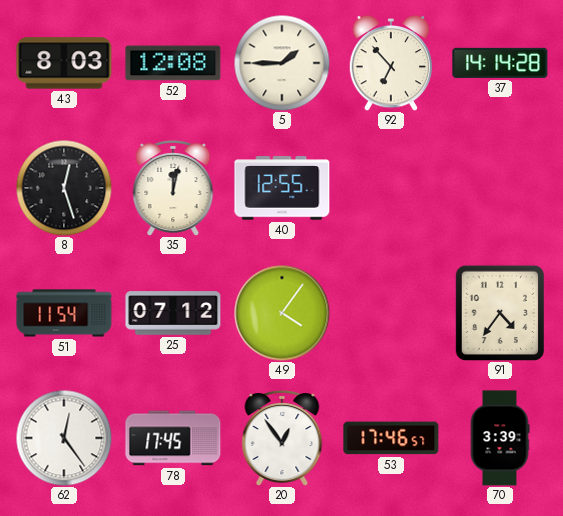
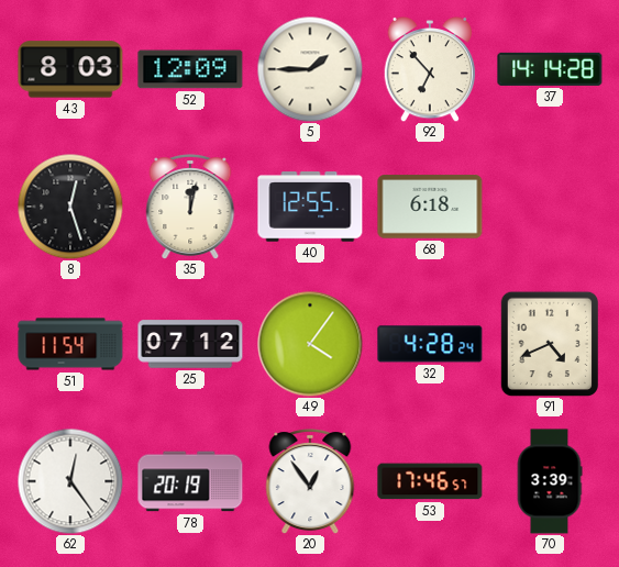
52: 12:08 -> 12:09
68: none -> 6:18
32: none -> 4:28
91: 4:36 -> 4:41
78: 17:45 -> 20:19
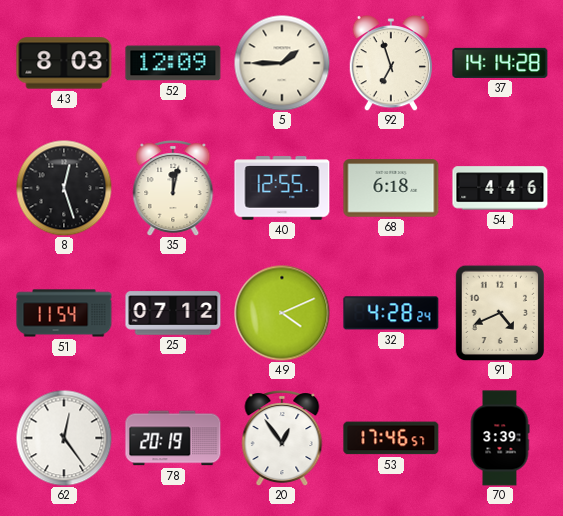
92: 6:53 -> 6:57
54: none -> 4:46
49: 4:06 -> 4:11
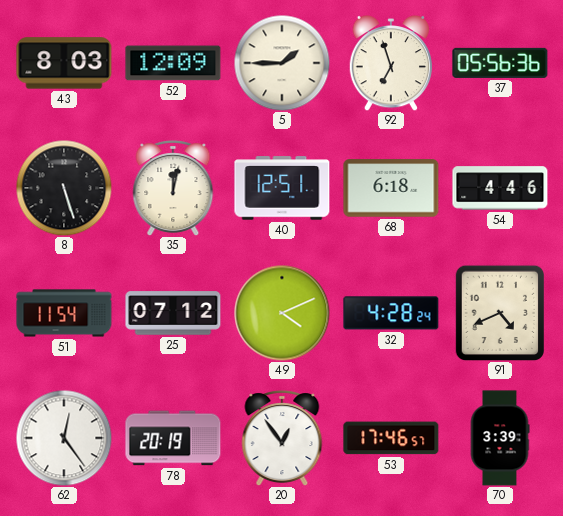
37: 14:14 -> 05:56
8: 12:27 -> 5:27
40: 12:55 -> 12:51
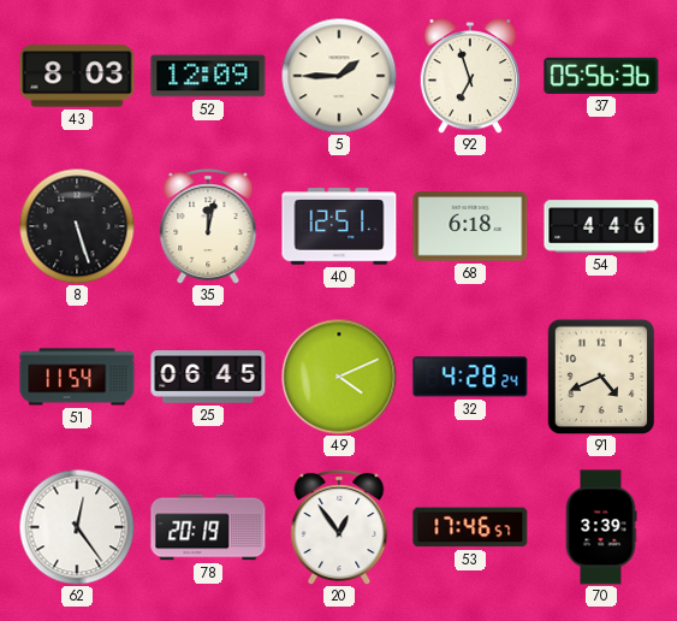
25: 07:12 -> 06:45
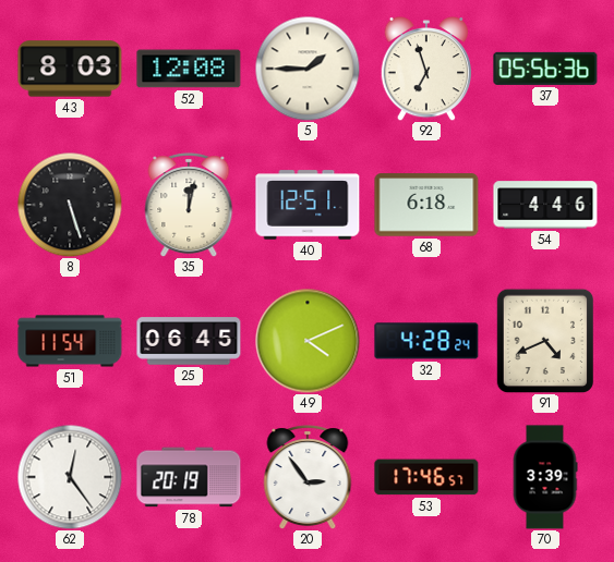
52: 12:09 -> 12:08
20: 12:54 -> 2:54
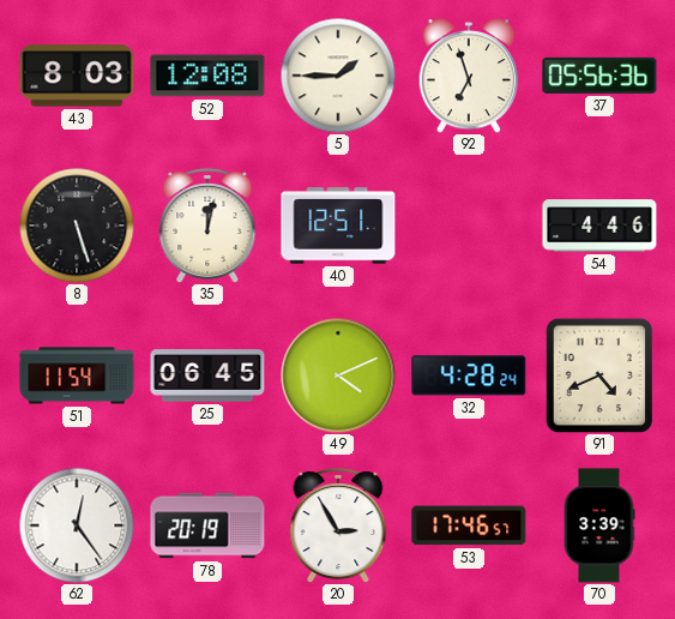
68: 6:18 -> none
20: 2:54 -> 2:55
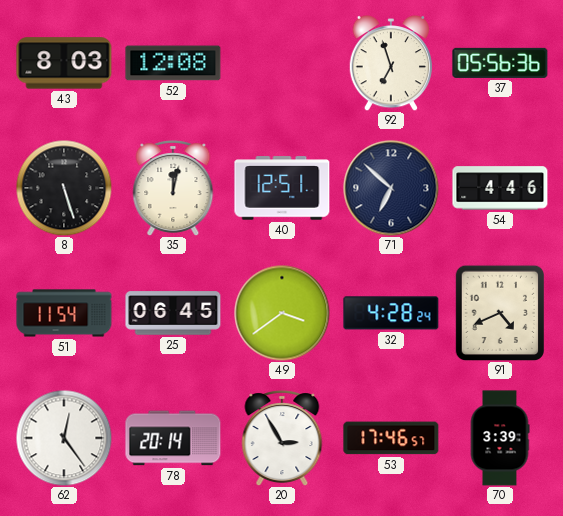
5: 1:45 -> none
71: none -> 6:52
49: 4:11 -> 3:39
78: 20:19 -> 20:14
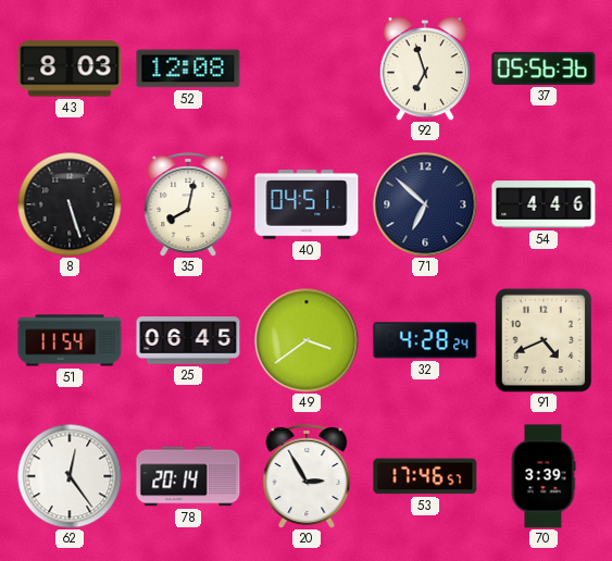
35: 12:02 -> 8:02
40: 12:51 -> 04:51
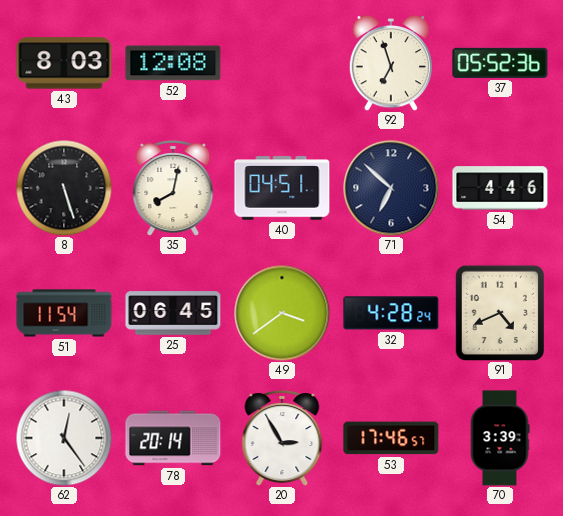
37: 05:56 -> 05:52
